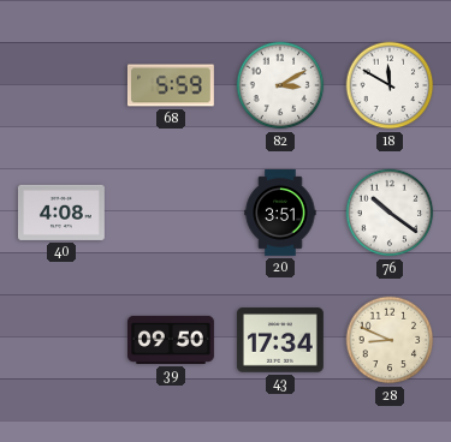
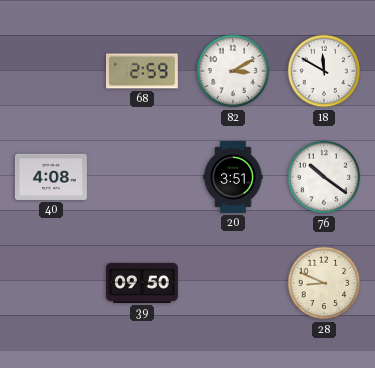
68: 5:59 -> 2:59
43: 17:34 -> none
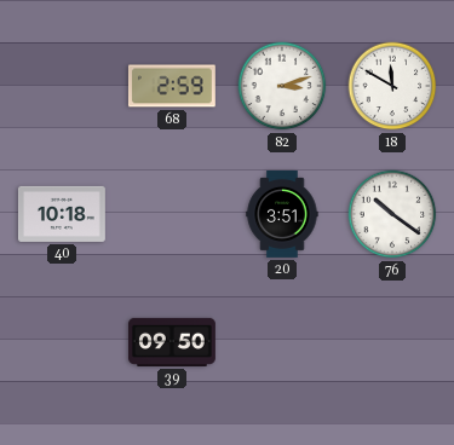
82: 3:10 -> 3:12
40: 4:08 -> 10:18
28: 8:49 -> none
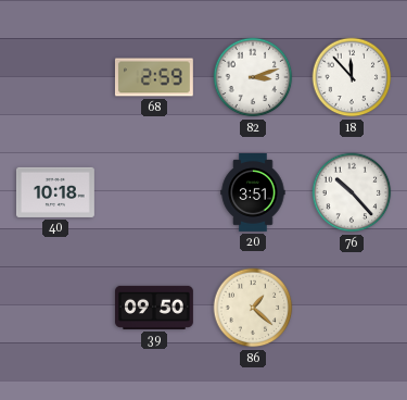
18: 11:50 -> 11:53
76: 10:21 -> 10:23
86: none -> 1:22
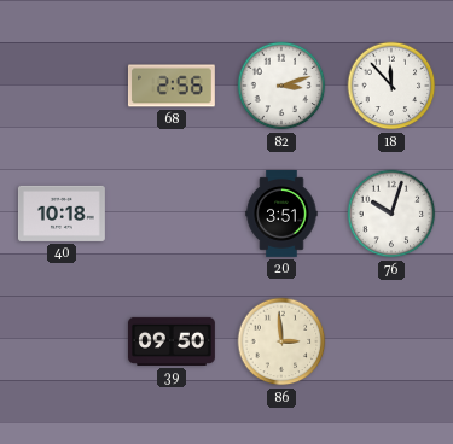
68: 2:59 -> 2:56
76: 10:23 -> 10:03
86: 1:22 -> 2:59
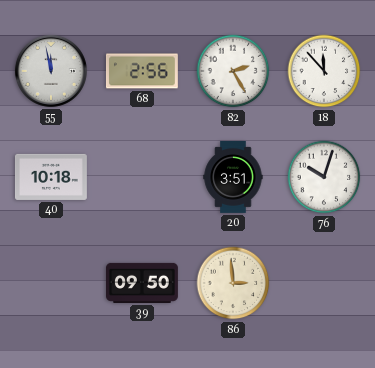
55: none -> 11:58
82: 3:12 -> 2:25
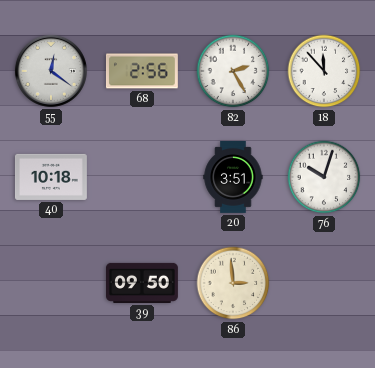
55: 11:58 -> 12:21
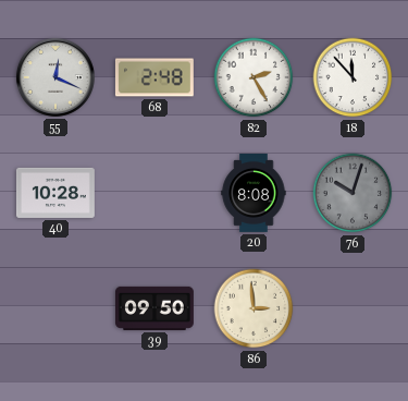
55: 12:21 -> 12:19
68: 2:56 -> 2:48
40: 10:18 -> 10:28
20: 3:51 -> 8:08
76 dial: white -> grey
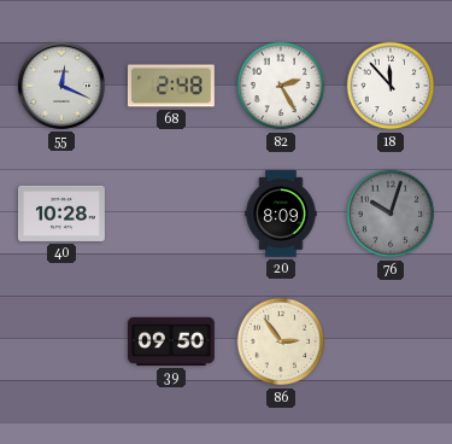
20: 8:08 -> 8:09
86: 2:59 -> 2:54
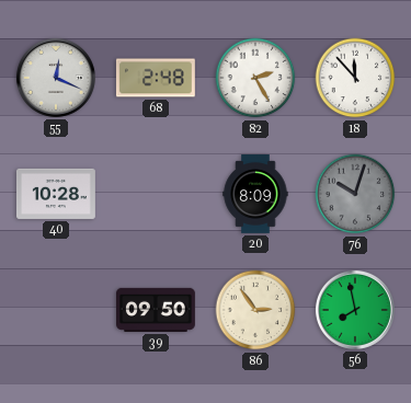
56: none -> 7:58
